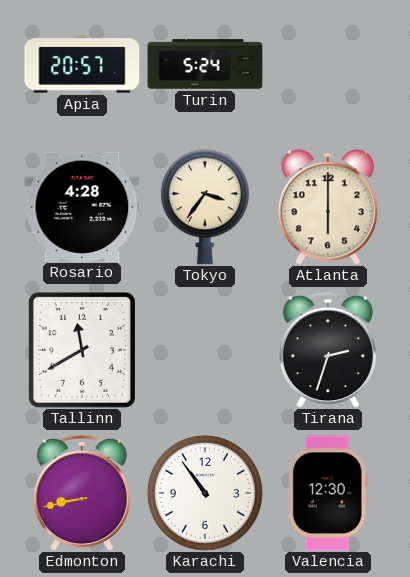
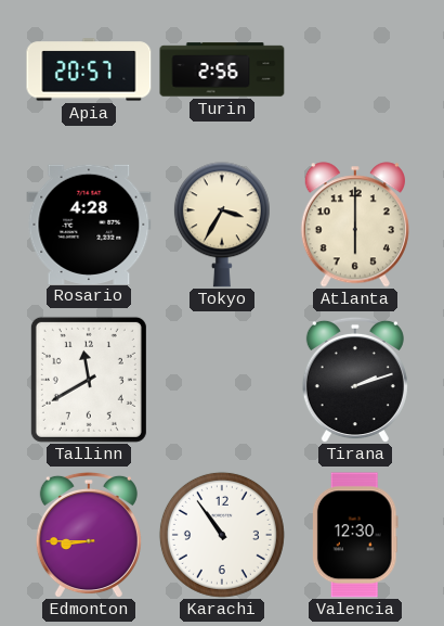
Turin: 5:24 -> 2:56
Tokyo: 3:36 -> 3:35
Tirana: 2:33 -> 2:12
Edmonton: 8:43 -> 8:45
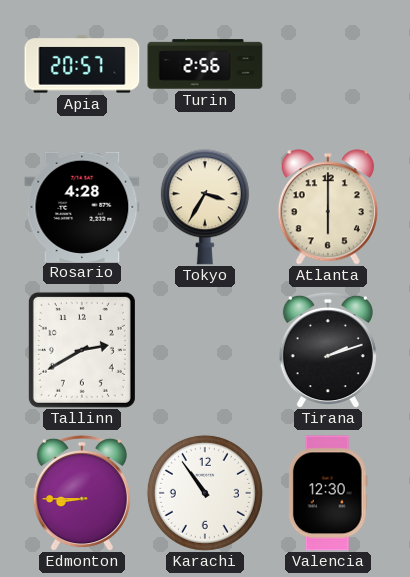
Tallinn: 11:40 -> 2:40
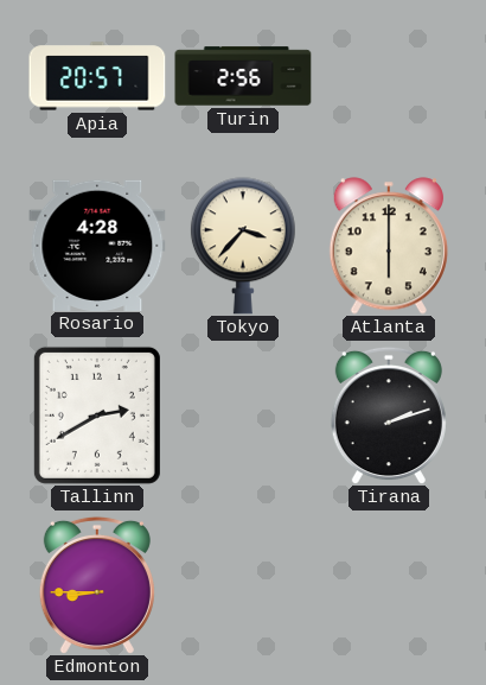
Tokyo: 3:35 -> 3:37
Karachi: 10:54 -> none
Valencia: 12:30 -> none
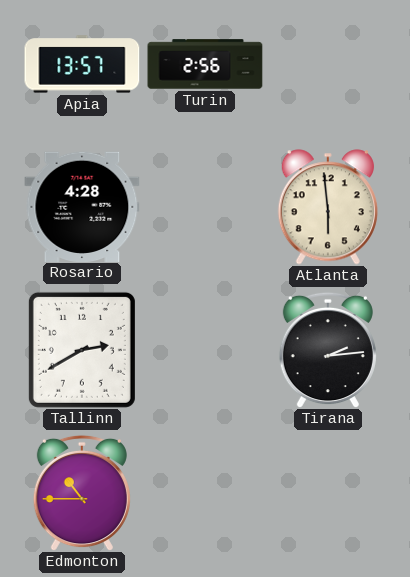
Apia: 20:57 -> 13:57
Tokyo: 3:37 -> none
Atlanta: 6:00 -> 5:59
Tirana: 2:12 -> 2:14
Edmonton: 8:45 -> 10:45
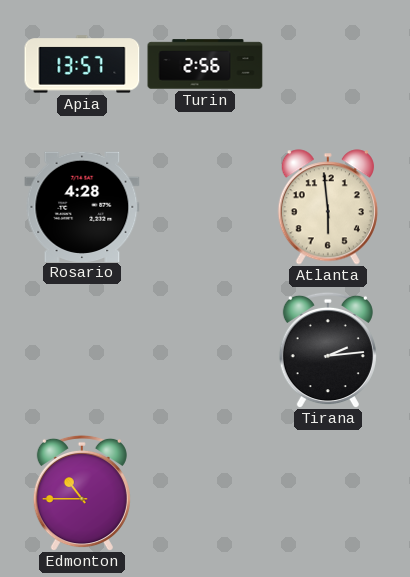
Tallinn: 2:40 -> none
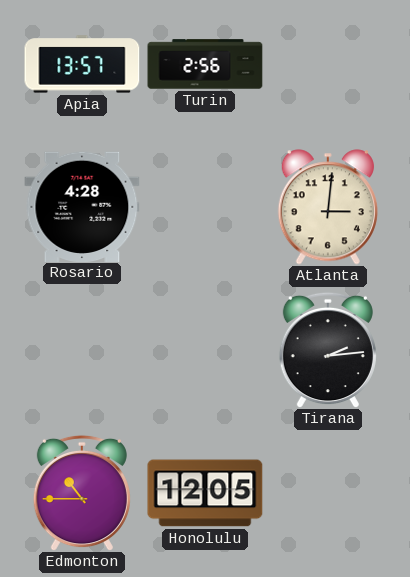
Atlanta: 5:59 -> 3:01
Honolulu: none -> 12:05
